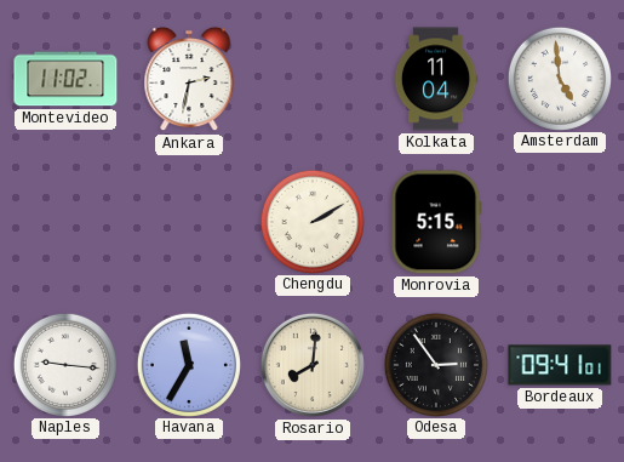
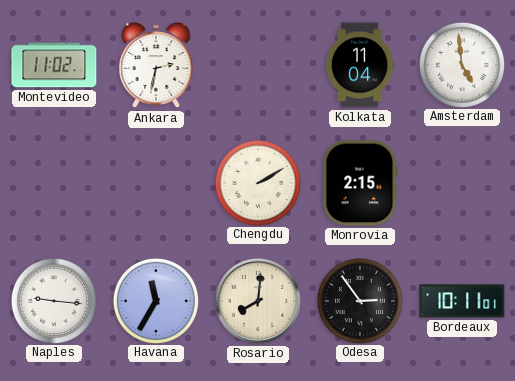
Monrovia: 5:15 -> 2:15
Bordeaux: 09:41 -> 10:11
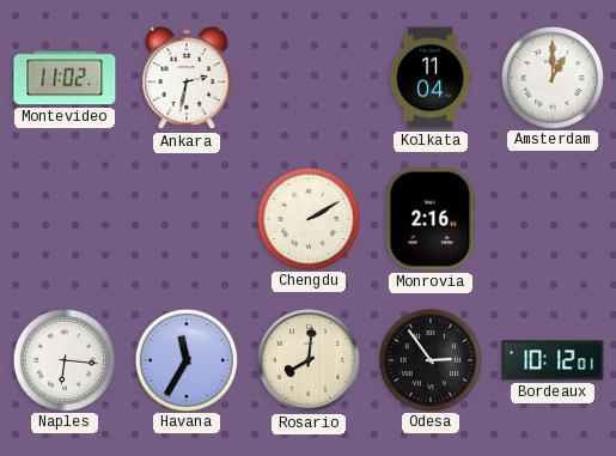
Amsterdam: 4:59 -> 1:00
Monrovia: 2:15 -> 2:16
Naples: 9:16 -> 6:16
Bordeaux: 10:11 -> 10:12
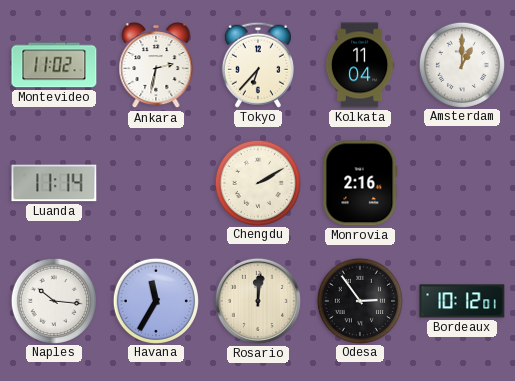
Tokyo: none -> 6:37
Luanda: none -> 11:14
Naples: 6:16 -> 10:16
Rosario: 8:01 -> 12:01
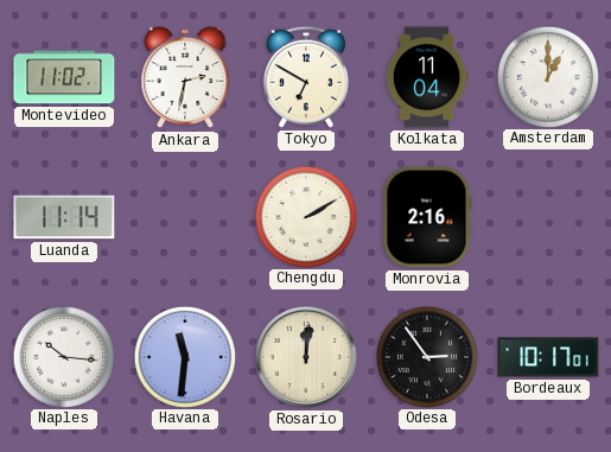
Tokyo: 6:37 -> 6:50
Havana: 11:35 -> 11:31
Bordeaux: 10:12 -> 10:17
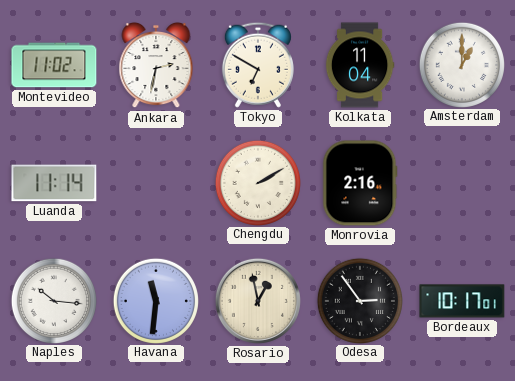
Rosario: 12:01 -> 12:58
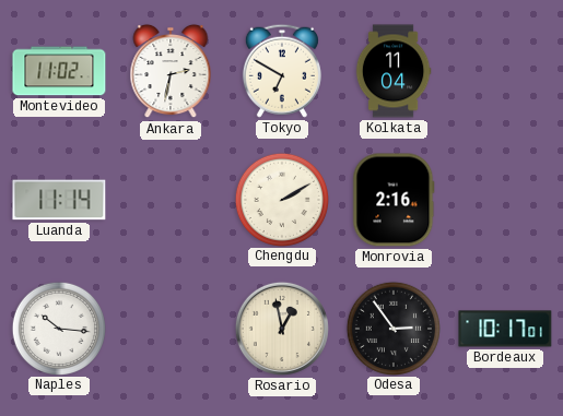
Amsterdam: 1:00 -> none
Havana: 11:31 -> none
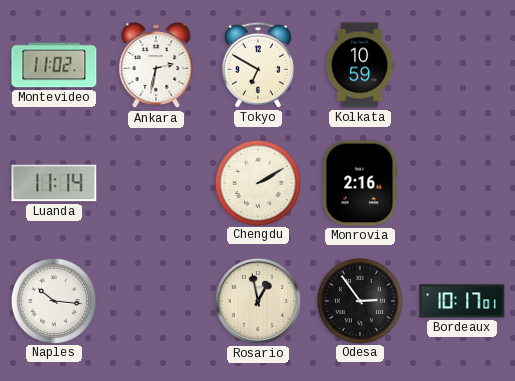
Kolkata: 11:04 -> 10:59
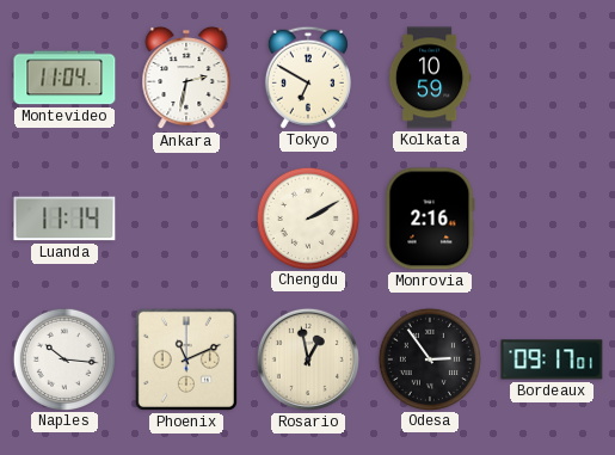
Montevideo: 11:02 -> 11:04
Phoenix: none -> 11:11
Bordeaux: 10:17 -> 09:17
